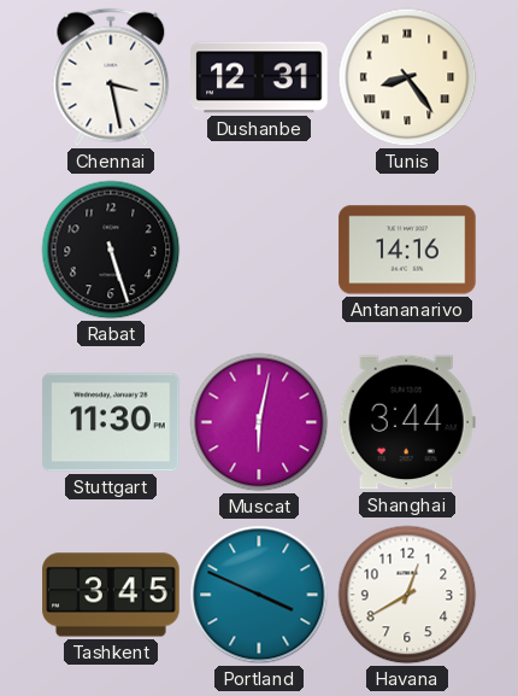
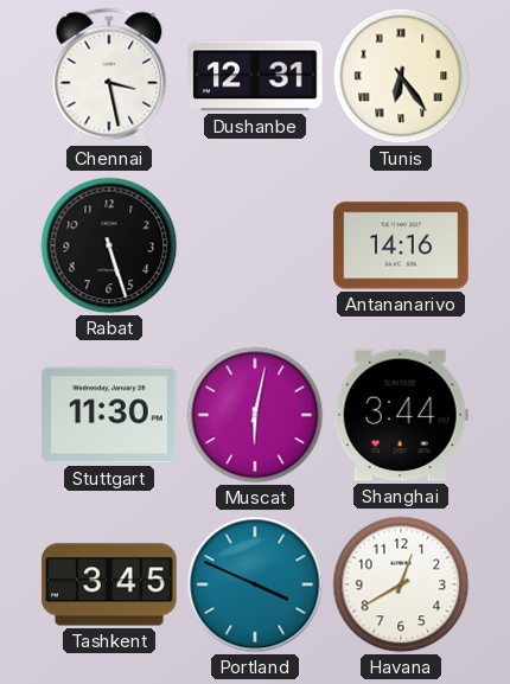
Tunis: 8:24 -> 6:24
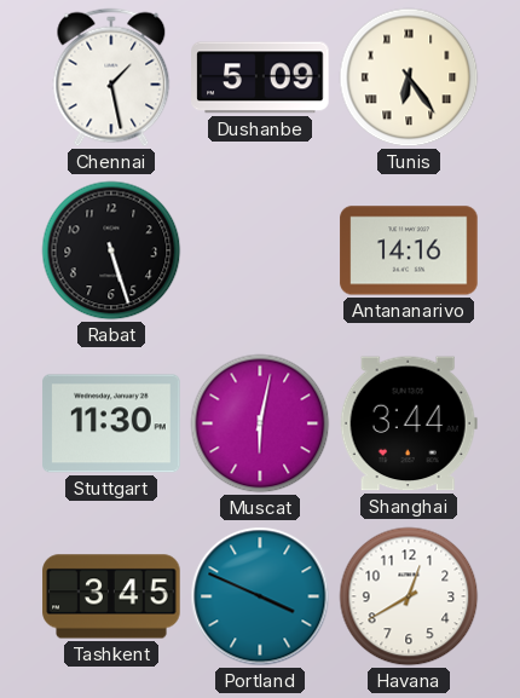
Chennai: 3:28 -> 1:28
Dushanbe: 12:31 -> 5:09
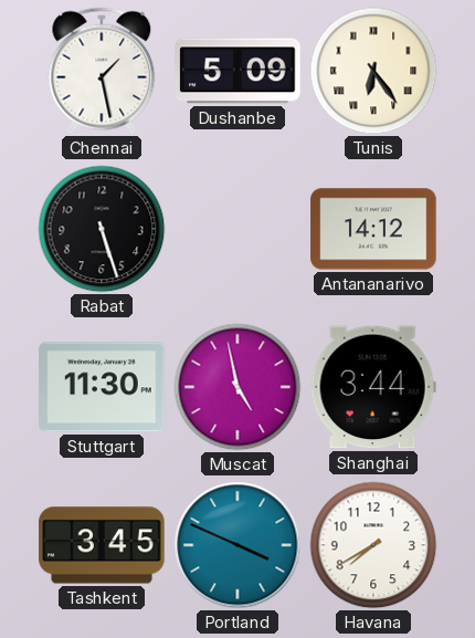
Antananarivo: 14:16 -> 14:12
Muscat: 6:02 -> 4:58
Havana: 12:40 -> 7:40
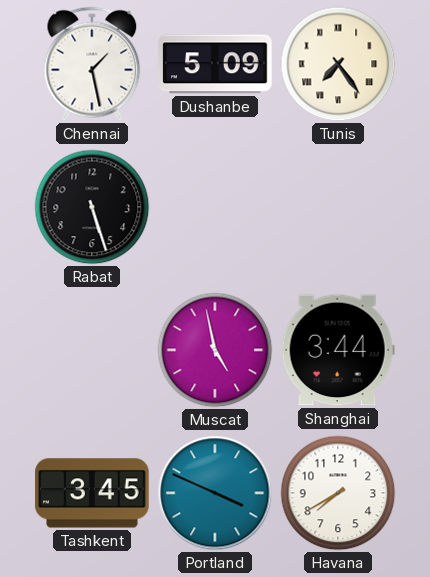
Tunis: 6:24 -> 7:24
Antananarivo: 14:12 -> none
Stuttgart: 11:30 -> none
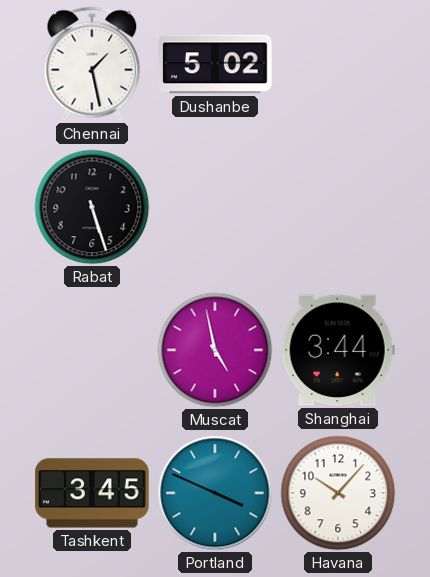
Dushanbe: 5:09 -> 5:02
Tunis: 7:24 -> none
Havana: 7:40 -> 10:07
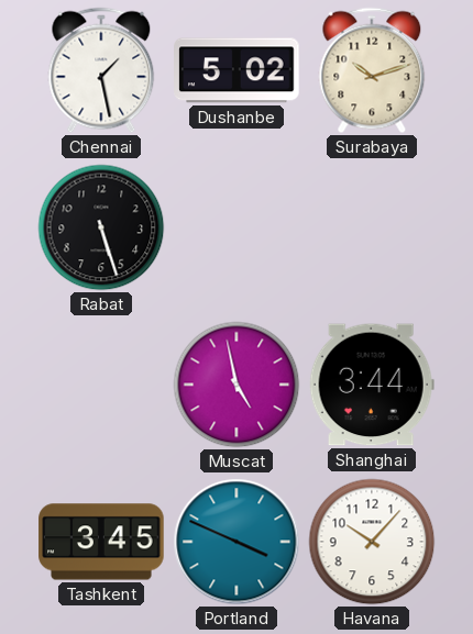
Surabaya: none -> 10:12
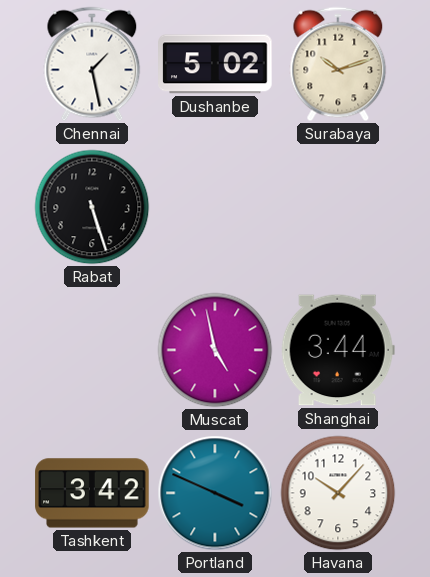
Tashkent: 3:45 -> 3:42
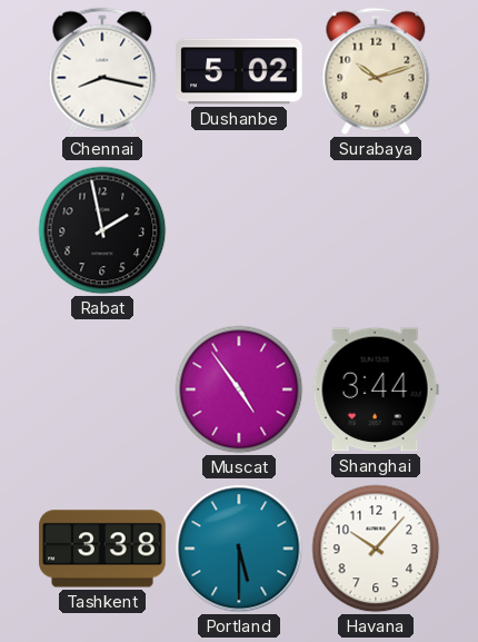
Chennai: 1:28 -> 8:17
Rabat: 5:27 -> 1:58
Muscat: 4:58 -> 4:54
Tashkent: 3:42 -> 3:38
Portland: 3:49 -> 5:30
